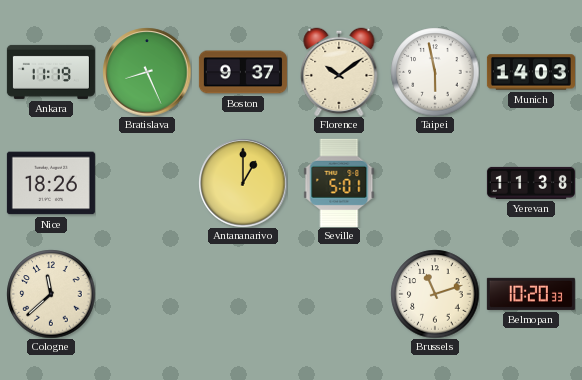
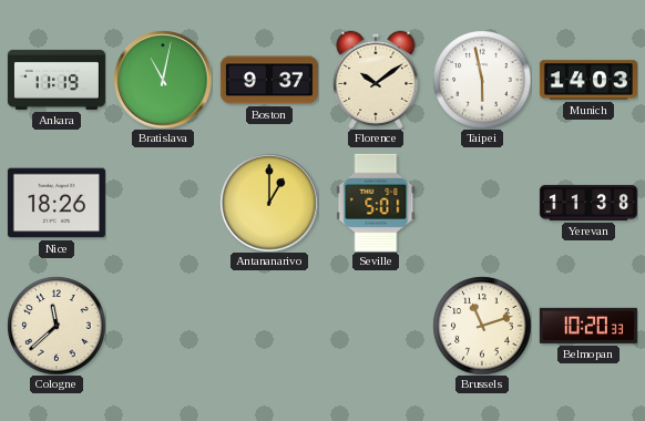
Bratislava: 8:26 -> 11:02
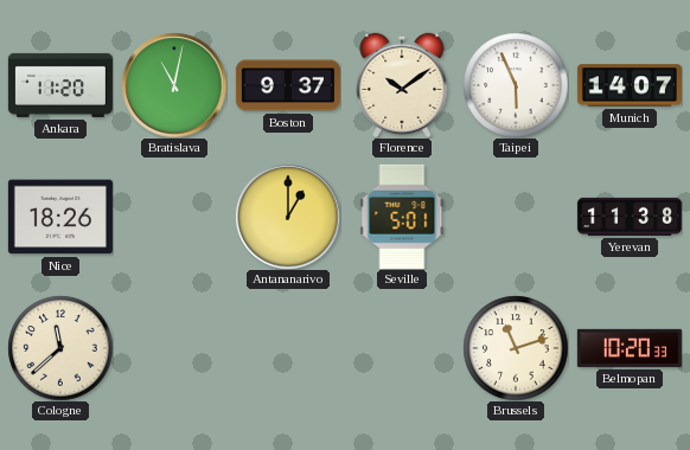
Ankara: 11:19 -> 11:20
Taipei: 5:58 -> 5:56
Munich: 14:03 -> 14:07
